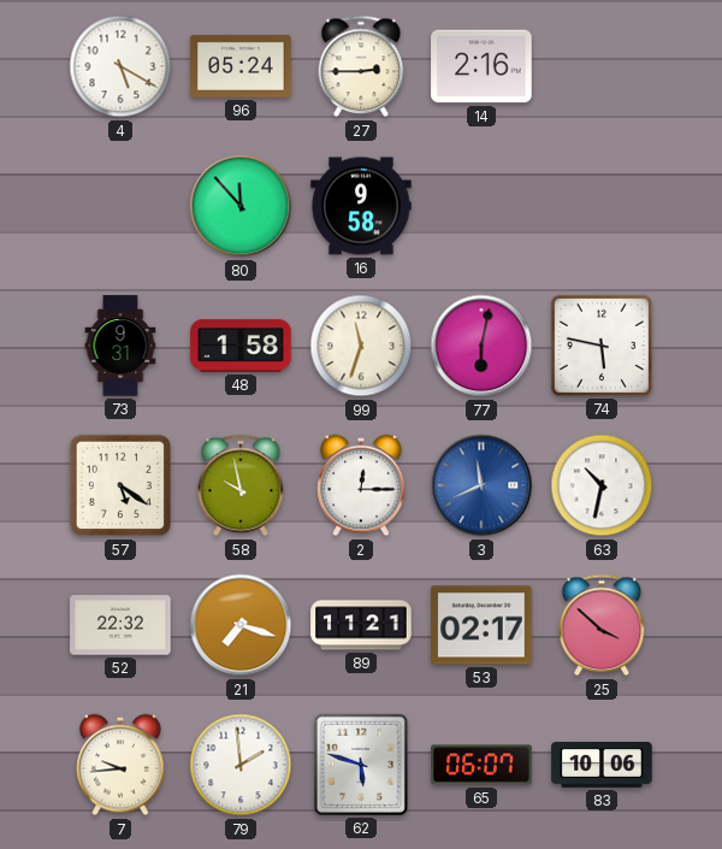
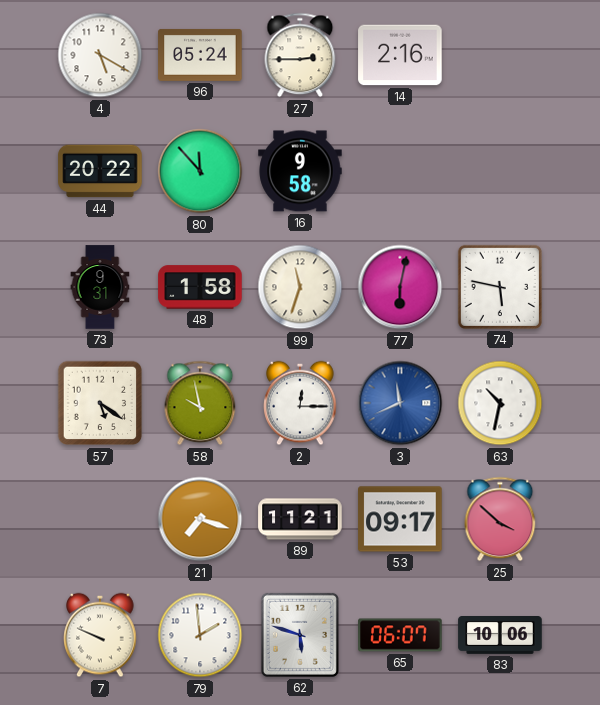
44: none -> 20:22
52: 22:32 -> none
53: 02:17 -> 09:17
7: 9:44 -> 9:49
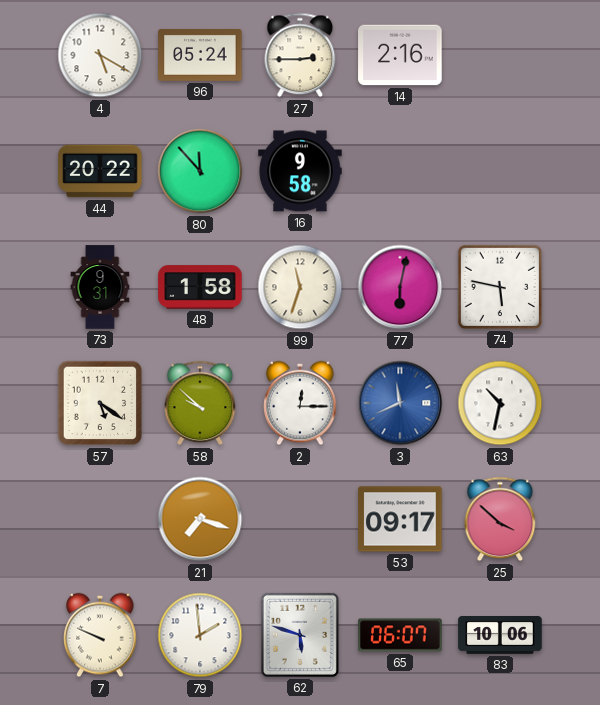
58: 9:58 -> 9:52
89: 11:21 -> none
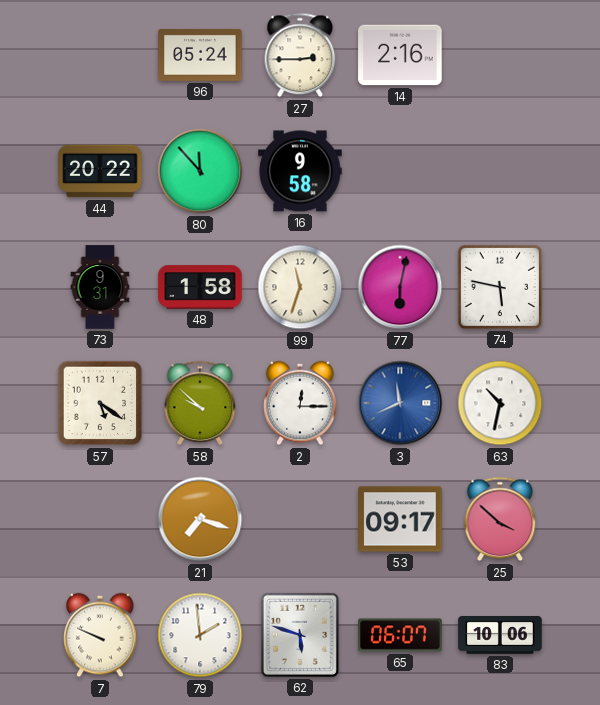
4: 5:20 -> none
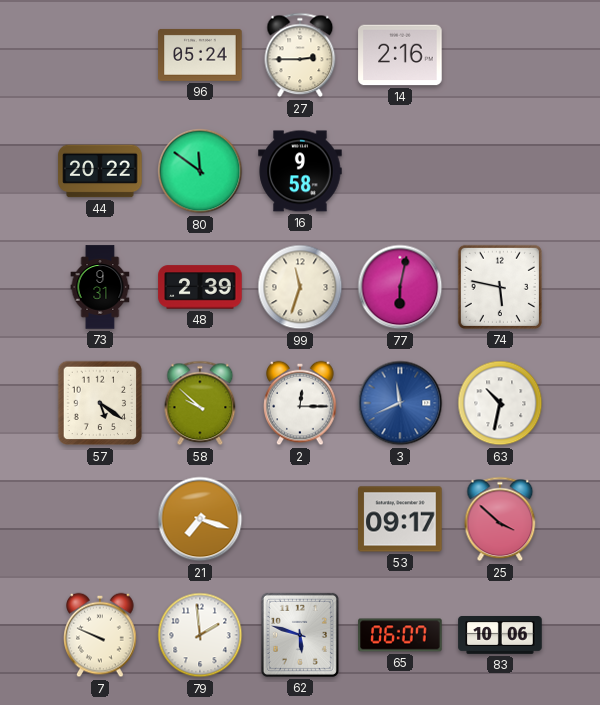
80: 11:53 -> 11:51
48: 1:58 -> 2:39
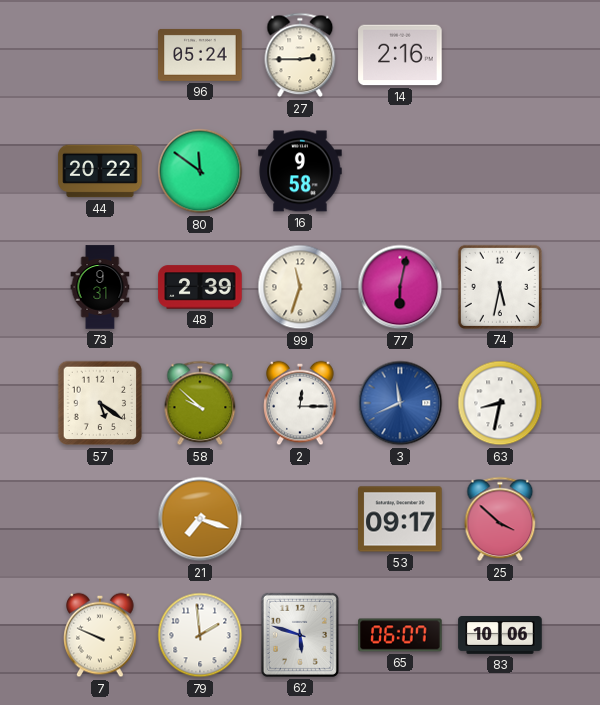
74: 5:47 -> 5:32
63: 10:32 -> 8:32
